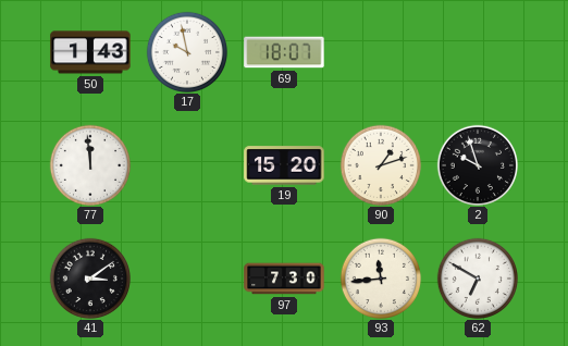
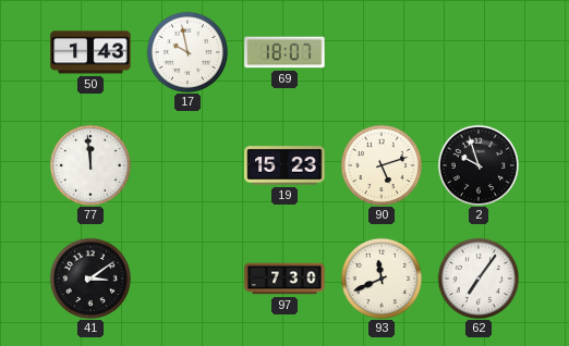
19: 15:20 -> 15:23
90: 1:12 -> 5:12
93: 11:44 -> 11:41
62: 6:50 -> 7:06
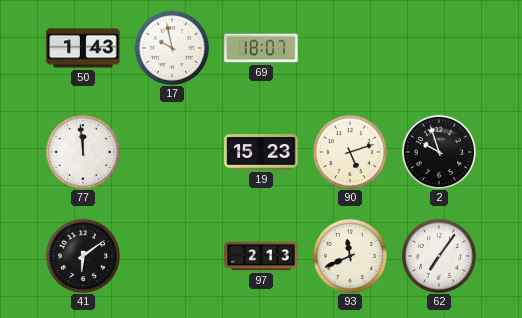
41: 3:09 -> 6:09
97: 7:30 -> 2:13
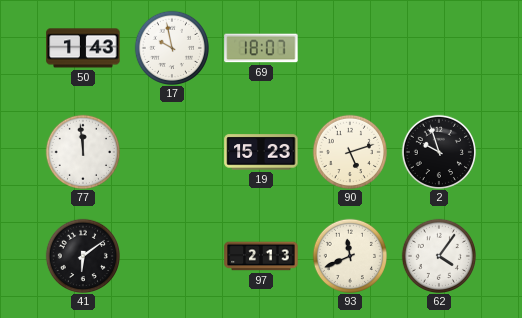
62: 7:06 -> 4:06
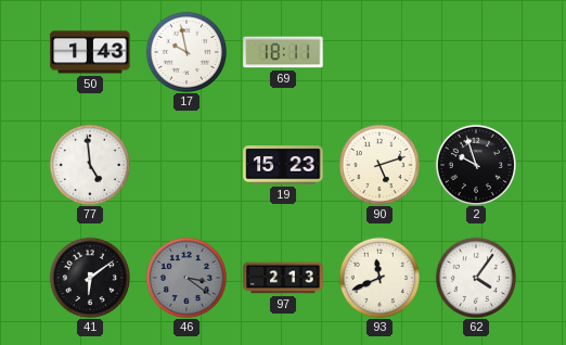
69: 18:07 -> 18:11
77: 11:59 -> 4:59
46: none -> 3:21
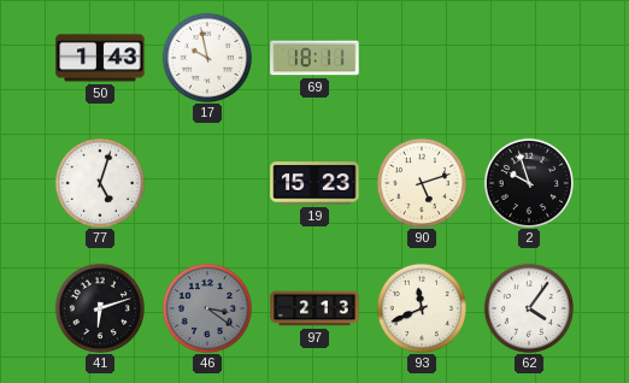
77: 4:59 -> 5:03
41: 6:09 -> 6:12
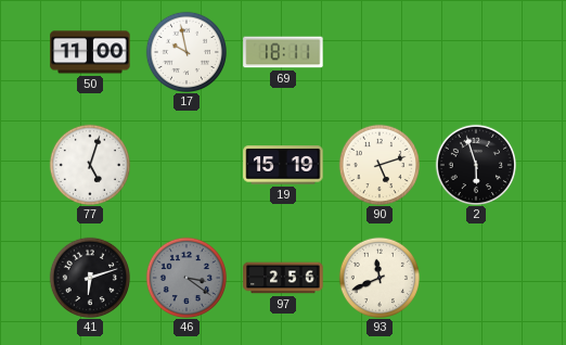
50: 1:43 -> 11:00
19: 15:23 -> 15:19
2: 9:57 -> 5:57
97: 2:13 -> 2:56
62: 4:06 -> none
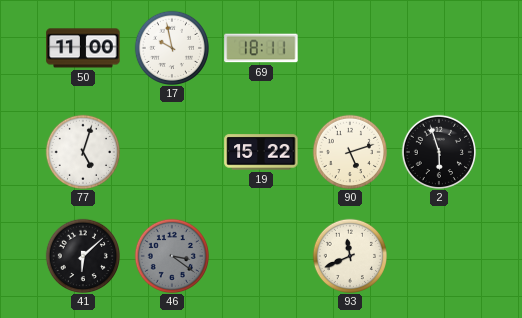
19: 15:19 -> 15:22
41: 6:12 -> 6:08
97: 2:56 -> none
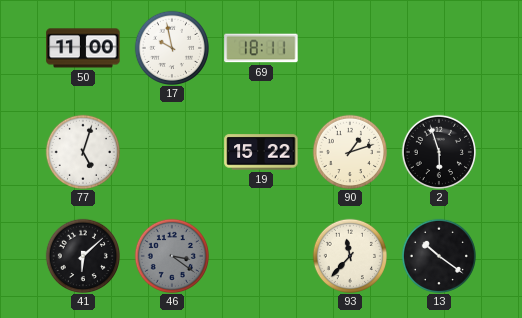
90: 5:12 -> 1:12
93: 11:41 -> 11:37
13: none -> 10:21
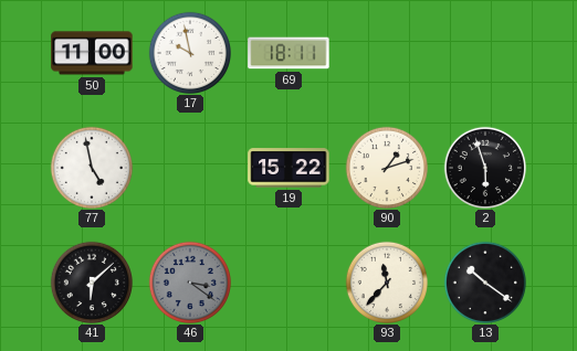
77: 5:03 -> 4:58
